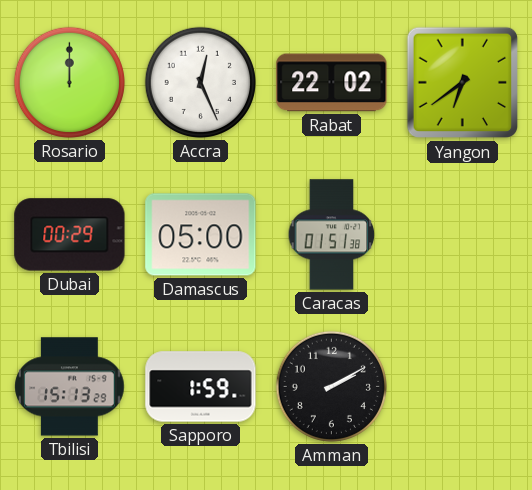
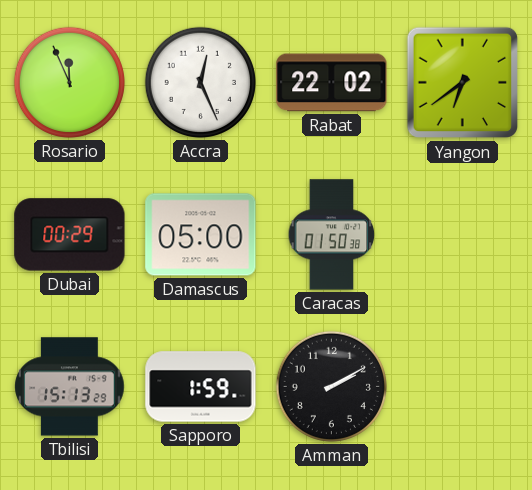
Rosario: 12:00 -> 11:56
Caracas: 01:51 -> 01:50
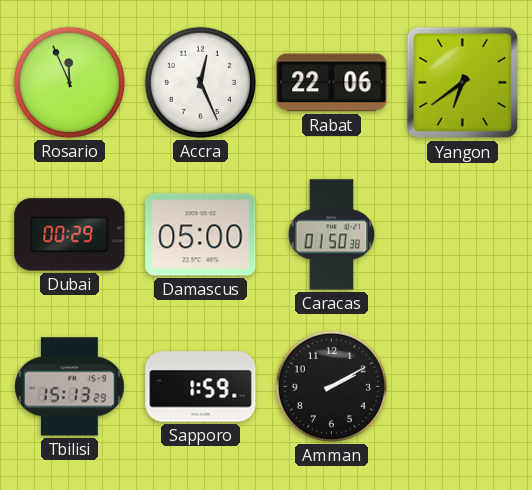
Rabat: 22:02 -> 22:06
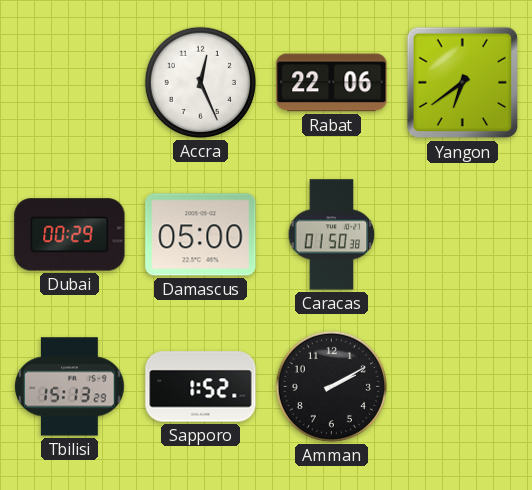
Rosario: 11:56 -> none
Sapporo: 1:59 -> 1:52
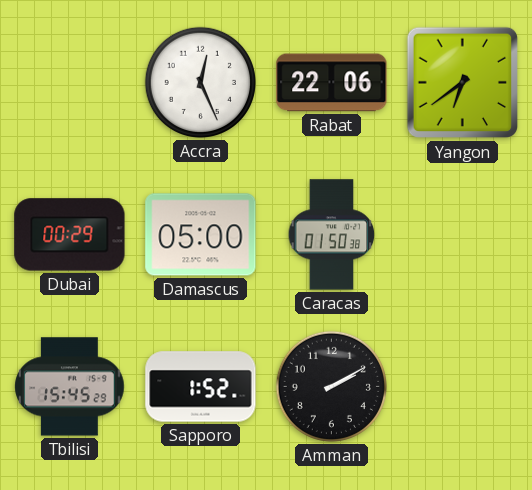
Tbilisi: 15:13 -> 15:45
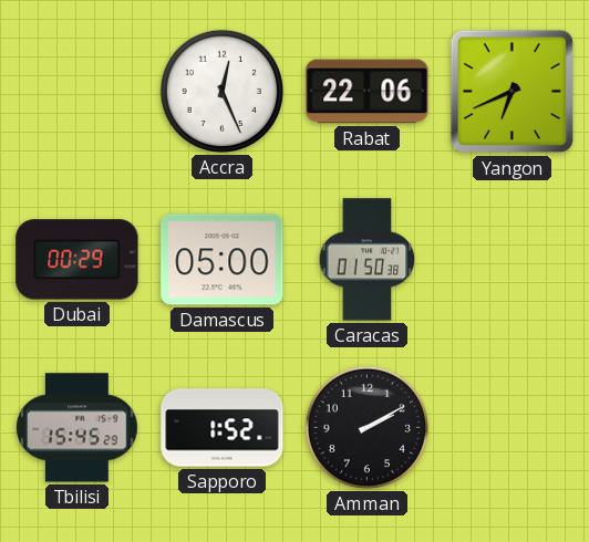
Yangon: 6:39 -> 6:41
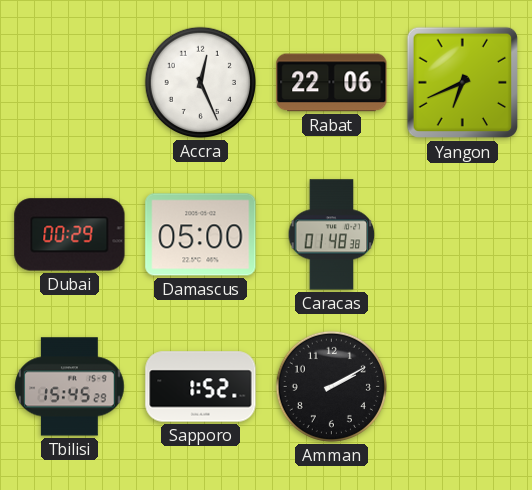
Caracas: 01:50 -> 01:48
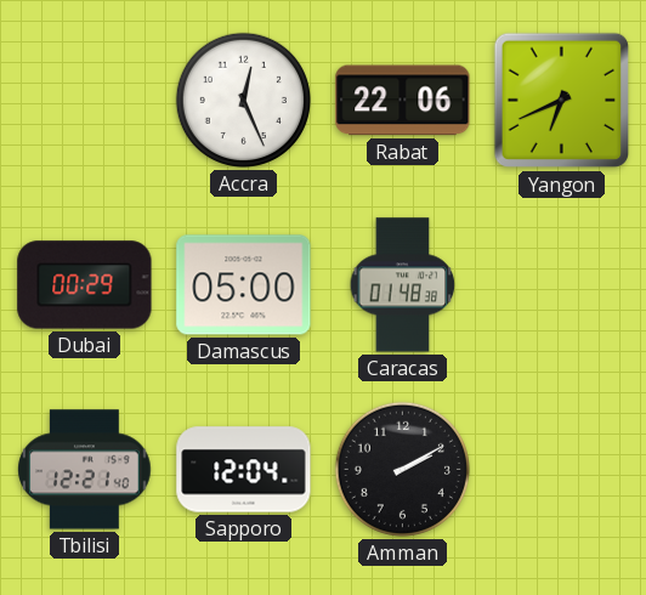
Tbilisi: 15:45 -> 12:21
Sapporo: 1:52 -> 12:04
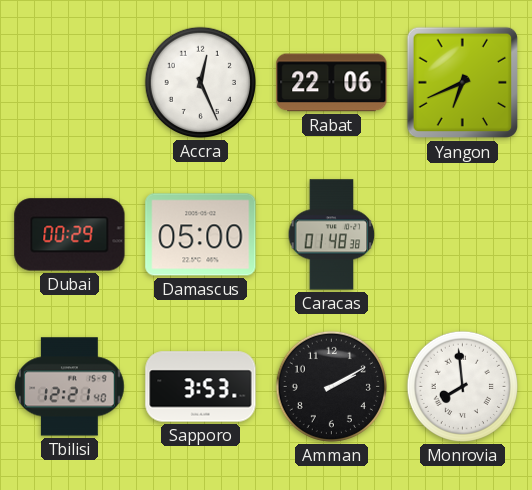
Sapporo: 12:04 -> 3:53
Monrovia: none -> 7:59
